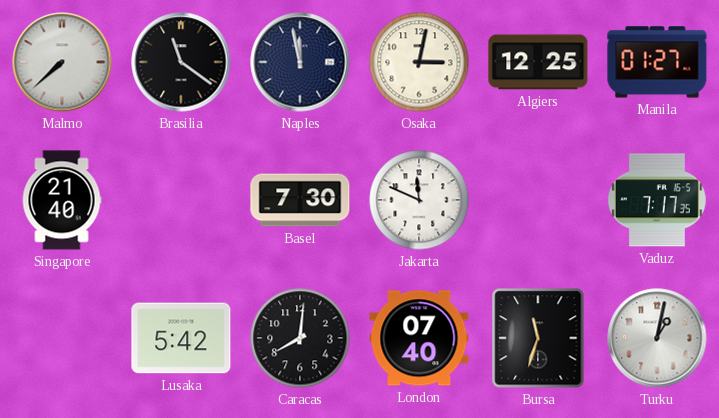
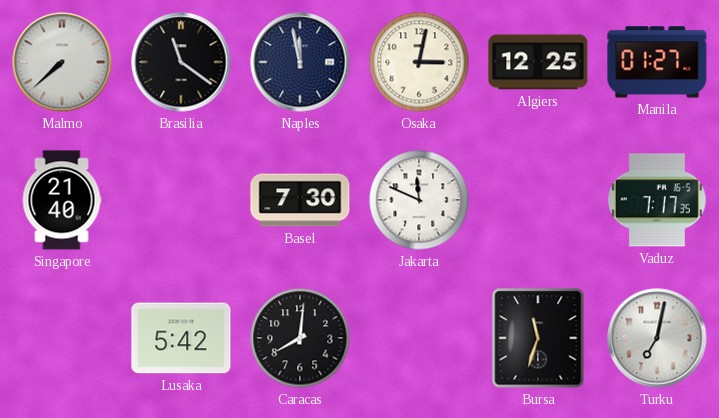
London: 07:40 -> none
Turku: 1:02 -> 7:02
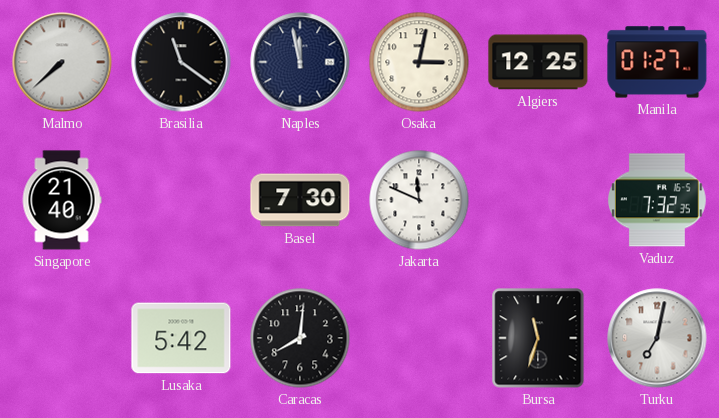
Vaduz: 7:17 -> 7:32
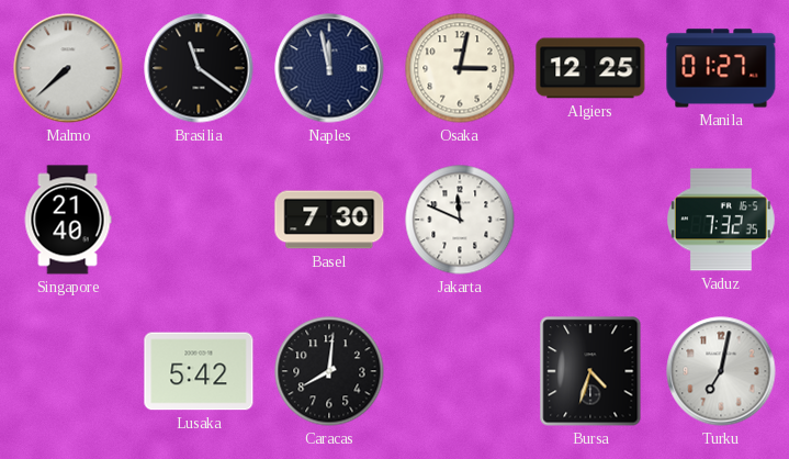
Bursa: 11:33 -> 4:33
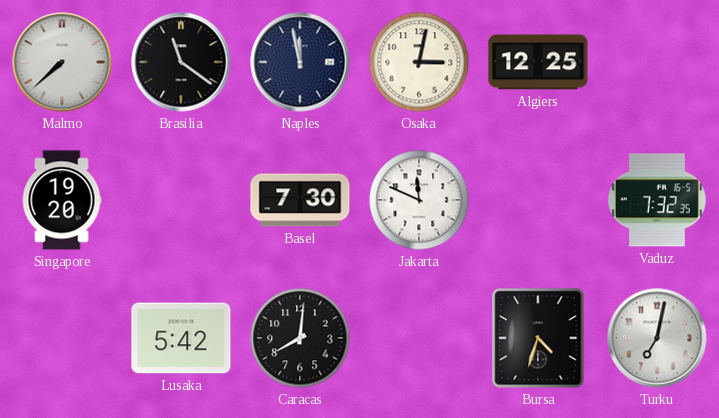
Manila: 01:27 -> none
Singapore: 21:40 -> 19:20
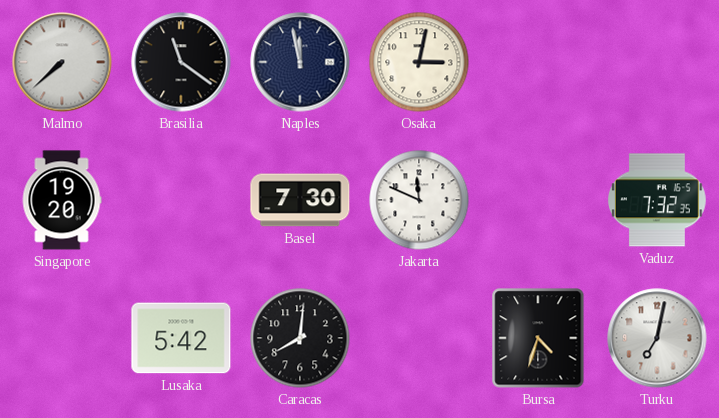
Algiers: 12:25 -> none
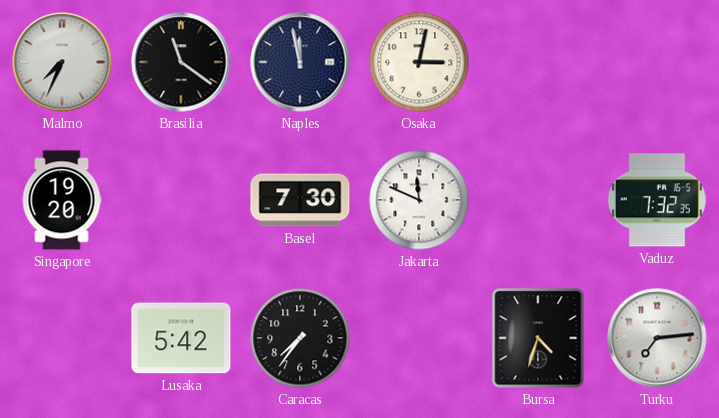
Malmo: 7:38 -> 7:34
Caracas: 8:01 -> 7:36
Turku: 7:02 -> 7:14
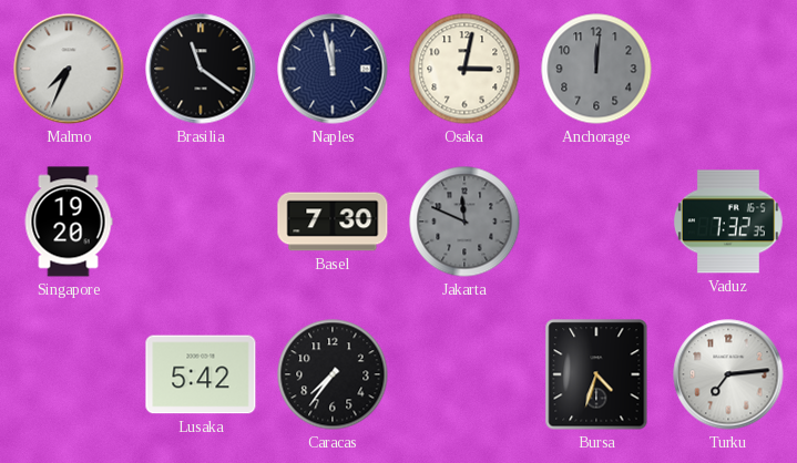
Anchorage: none -> 12:01
Jakarta dial: white -> grey
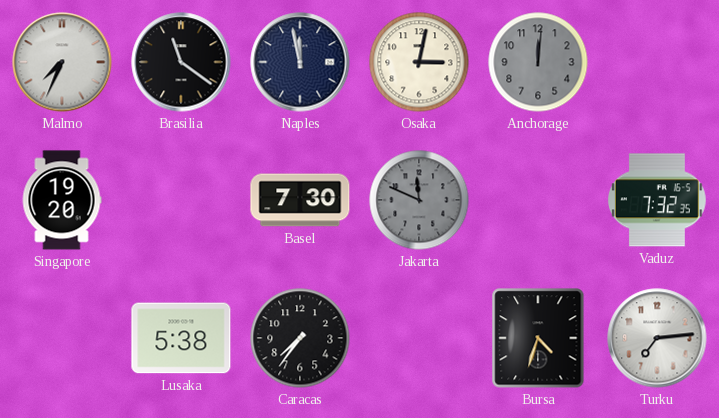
Lusaka: 5:42 -> 5:38
